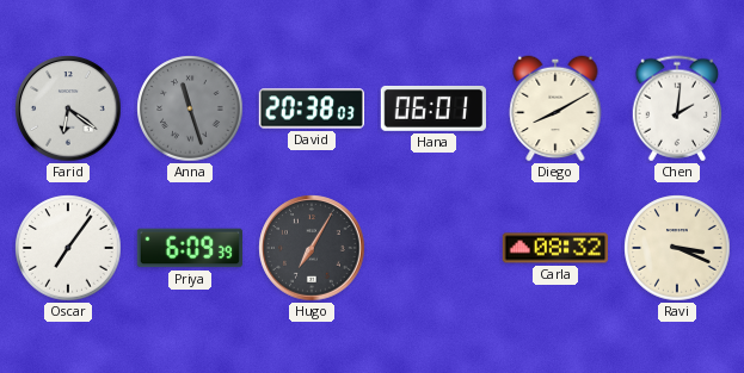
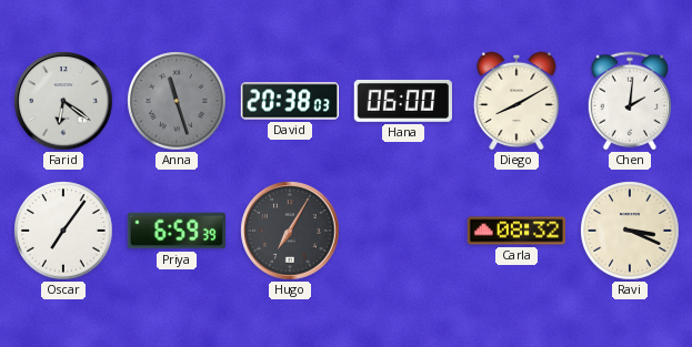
Hana: 06:01 -> 06:00
Priya: 6:09 -> 6:59
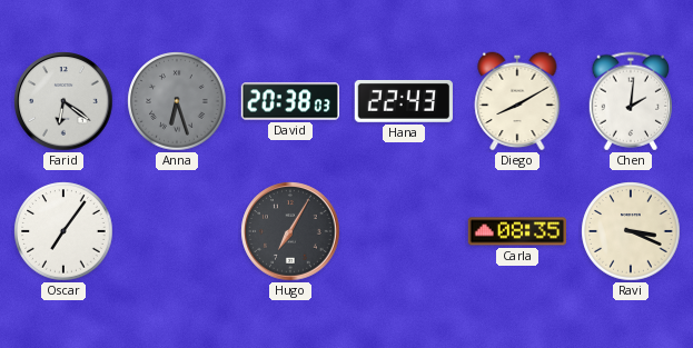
Anna: 11:27 -> 6:27
Hana: 06:00 -> 22:43
Priya: 6:59 -> none
Carla: 08:32 -> 08:35
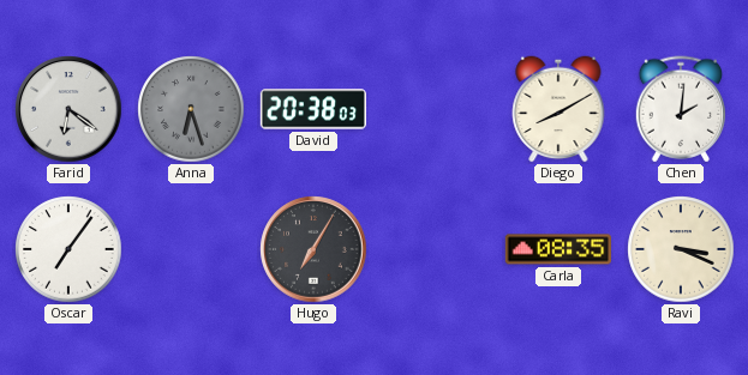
Hana: 22:43 -> none
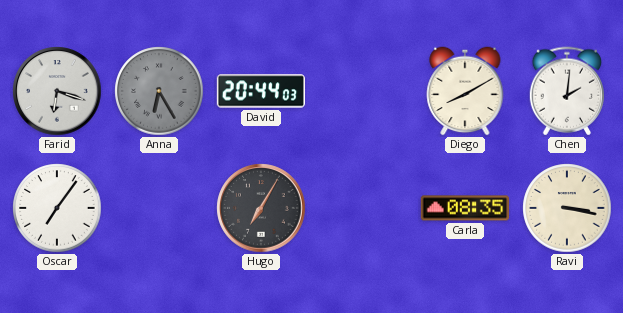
Farid: 6:21 -> 6:18
Anna: 6:27 -> 6:25
David: 20:38 -> 20:44
Ravi: 3:19 -> 3:17
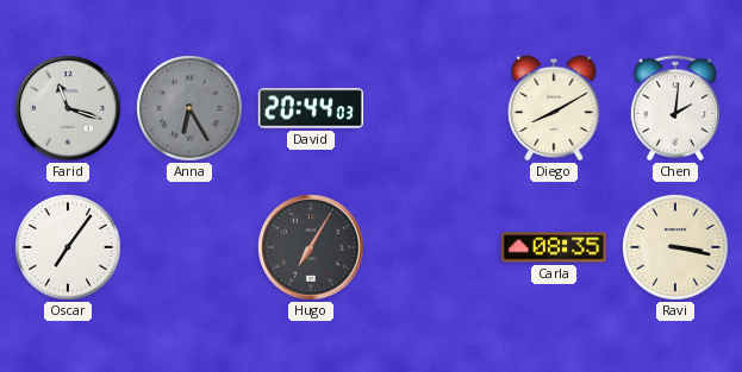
Farid: 6:18 -> 11:18
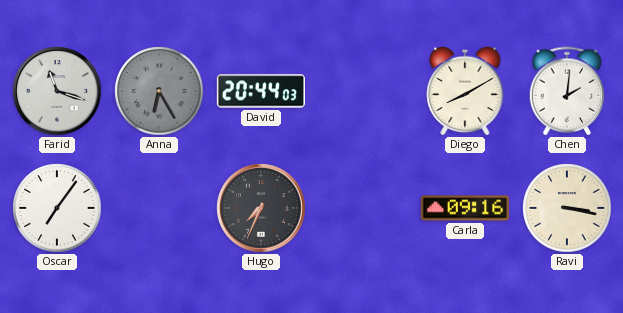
Hugo: 7:05 -> 7:34
Carla: 08:35 -> 09:16
